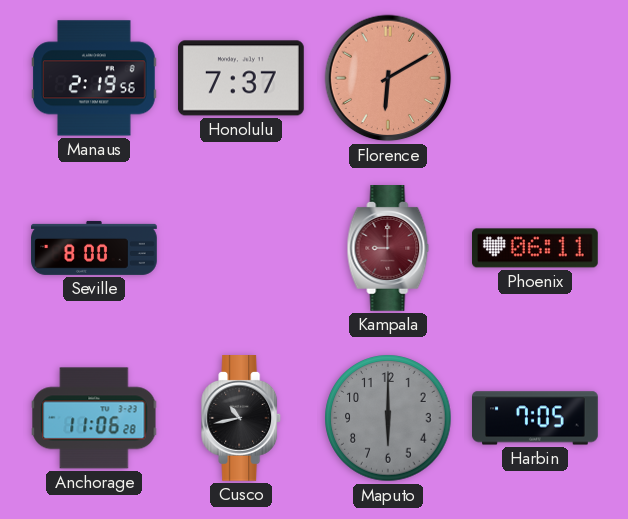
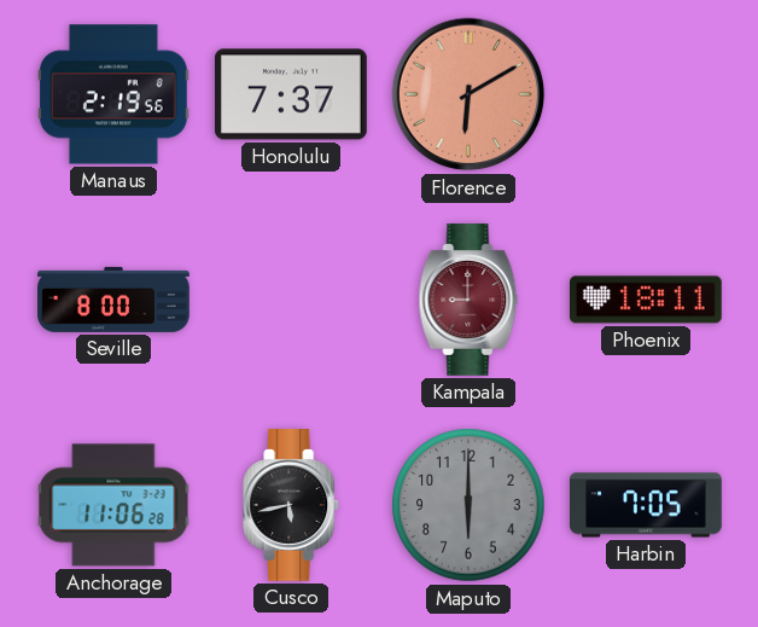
Phoenix: 06:11 -> 18:11
Cusco: 10:43 -> 5:43
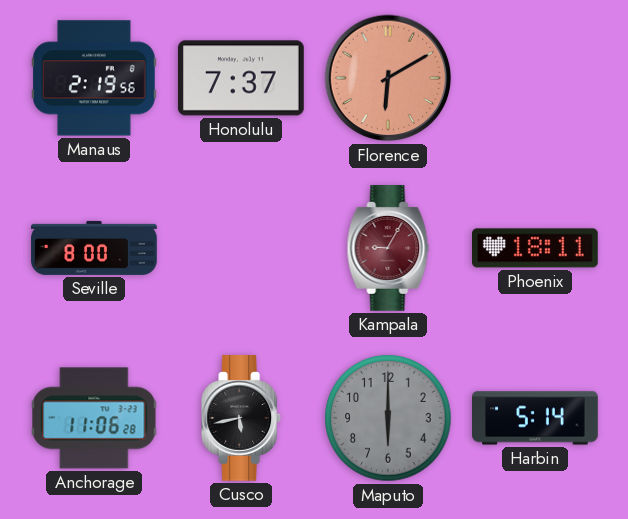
Kampala: 9:00 -> 9:05
Harbin: 7:05 -> 5:14
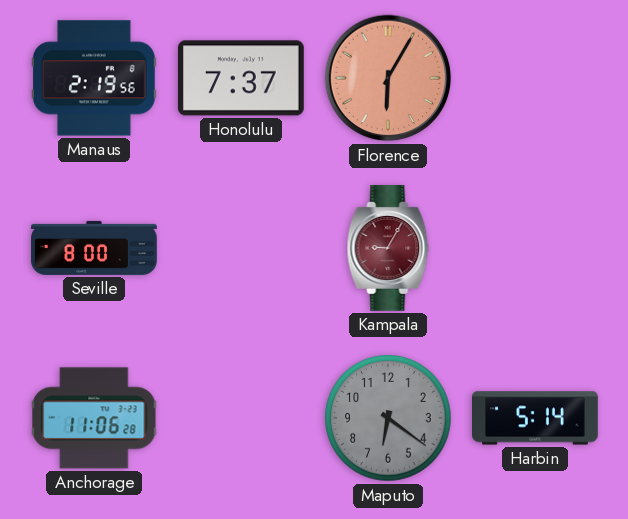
Florence: 6:10 -> 6:05
Phoenix: 18:11 -> none
Cusco: 5:43 -> none
Maputo: 6:00 -> 6:21
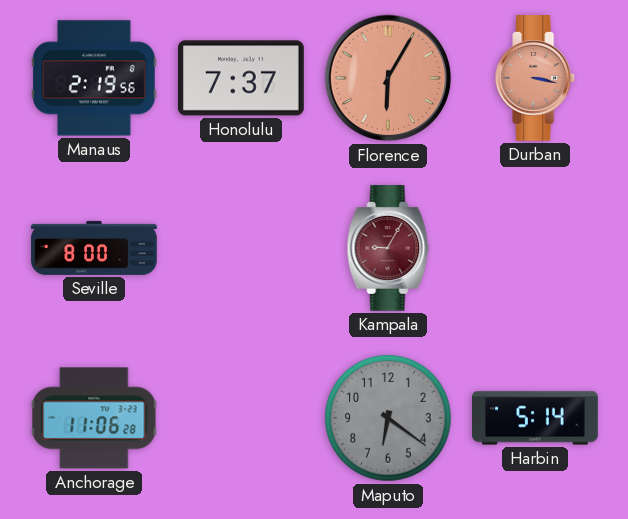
Durban: none -> 3:17
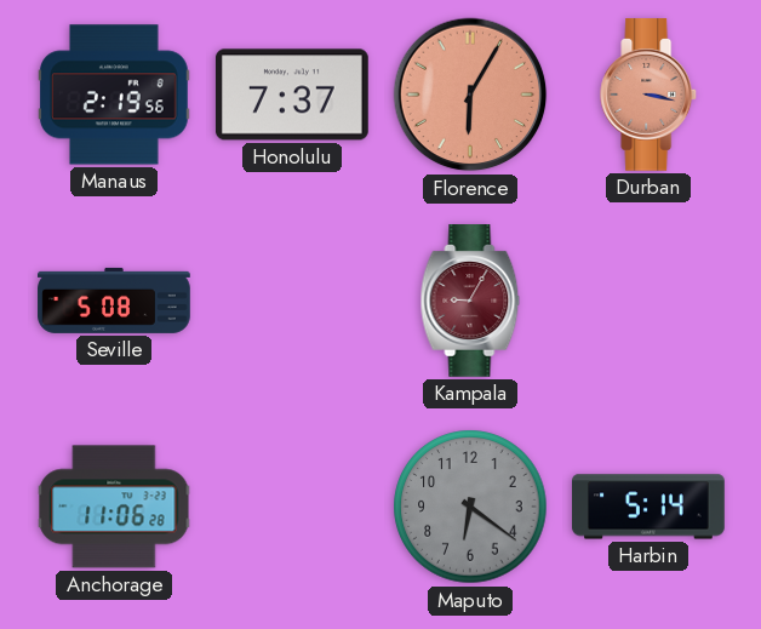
Seville: 8:00 -> 5:08
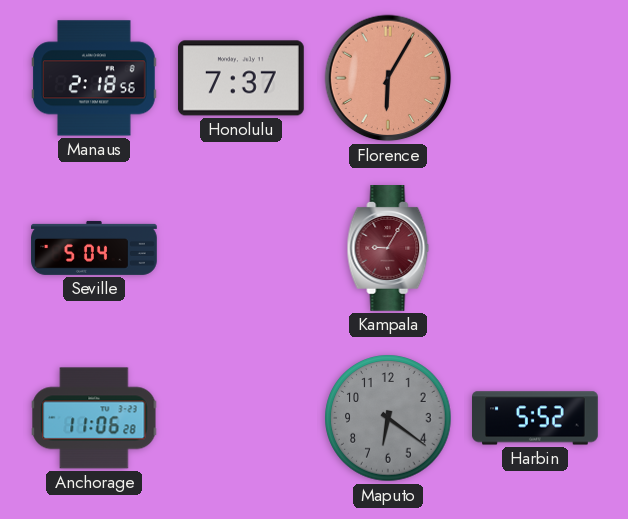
Manaus: 2:19 -> 2:18
Durban: 3:17 -> none
Seville: 5:08 -> 5:04
Harbin: 5:14 -> 5:52
